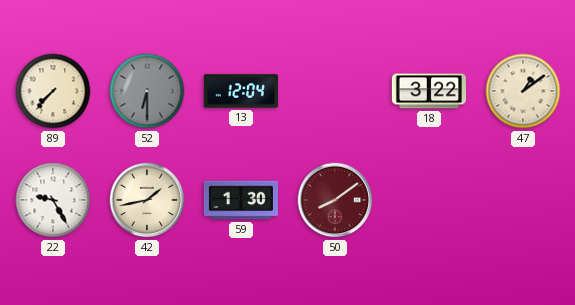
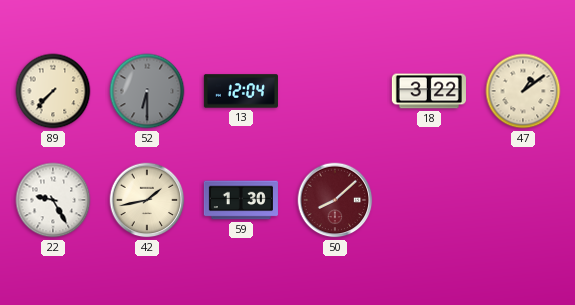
50: 8:09 -> 8:08
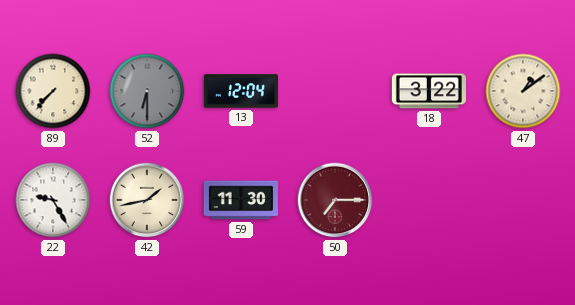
59: 1:30 -> 11:30
50: 8:08 -> 7:15
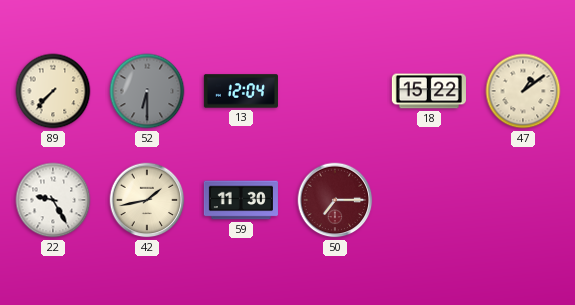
18: 3:22 -> 15:22
